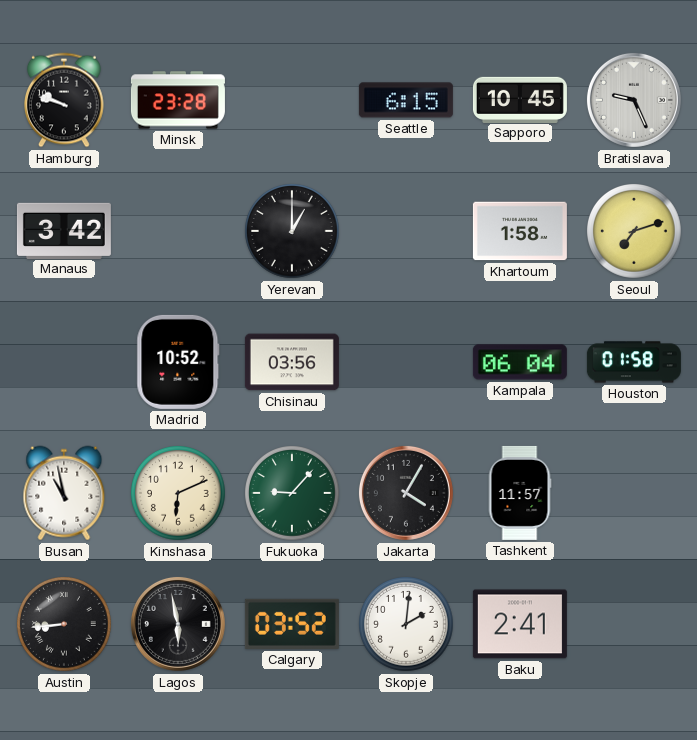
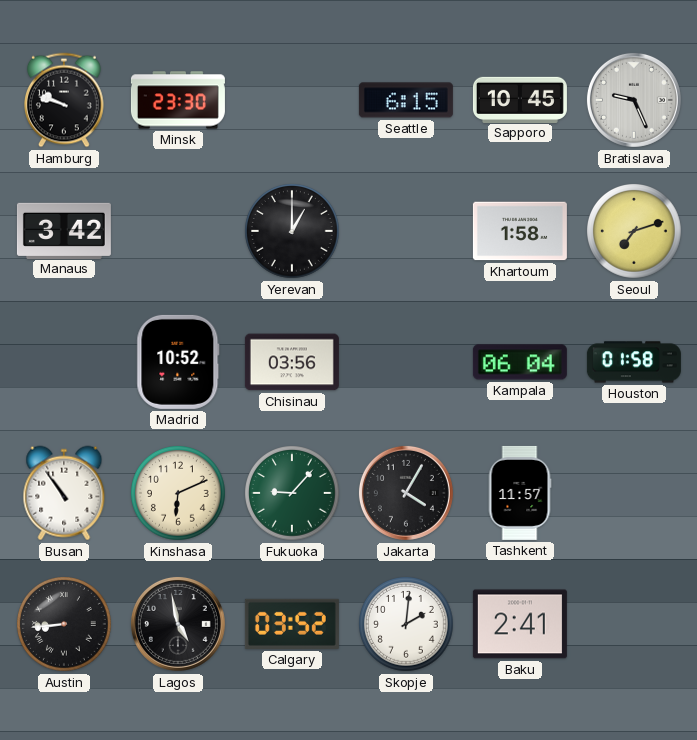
Minsk: 23:28 -> 23:30
Busan: 10:58 -> 10:54
Lagos: 5:58 -> 4:58
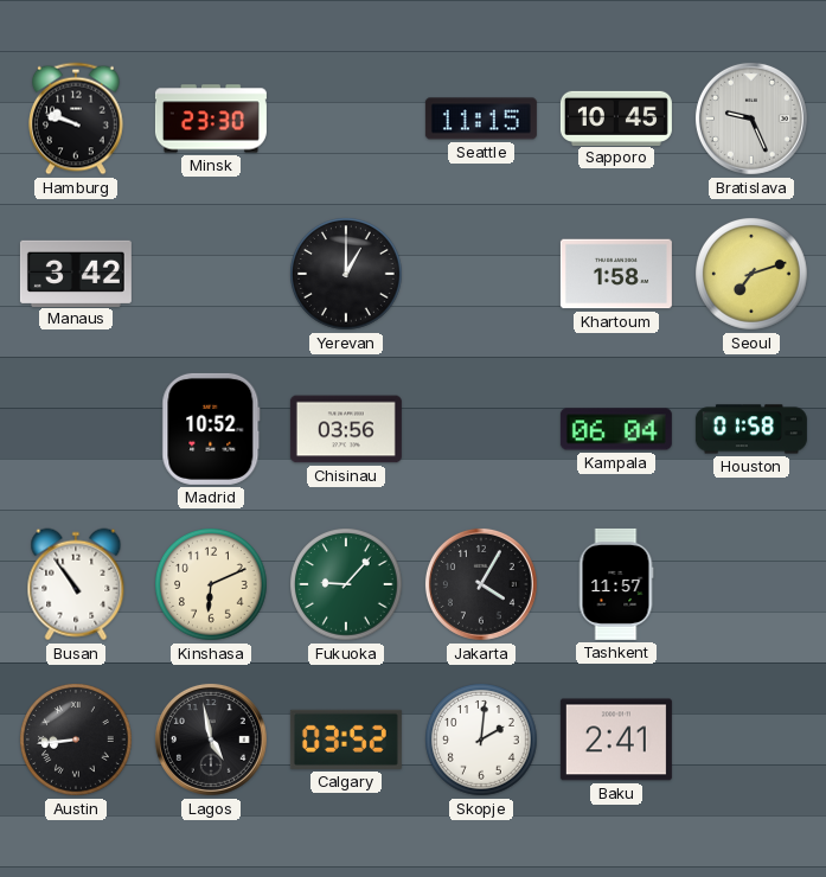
Seattle: 6:15 -> 11:15
